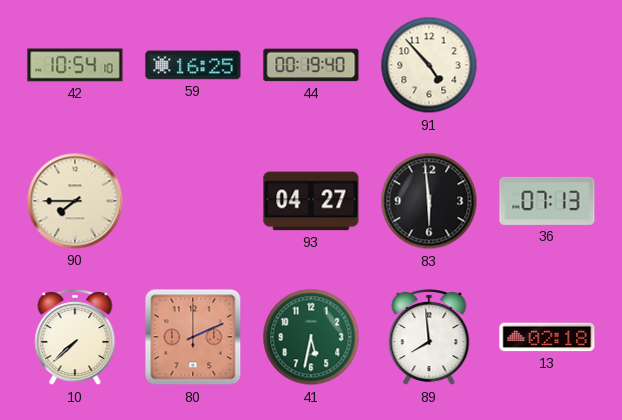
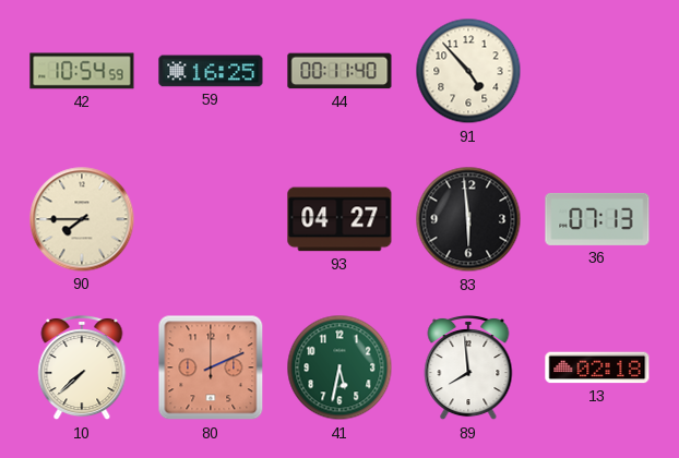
42: 10:54:10 -> 10:54:59
44: 00:19 -> 00:11
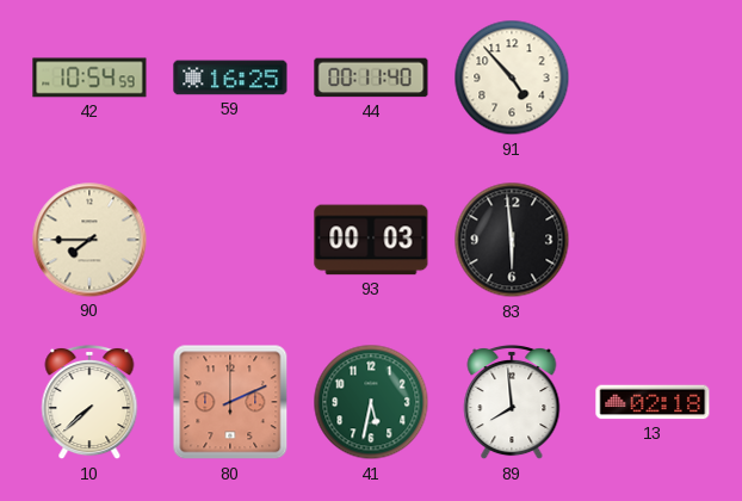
93: 04:27 -> 00:03
36: 07:13 -> none
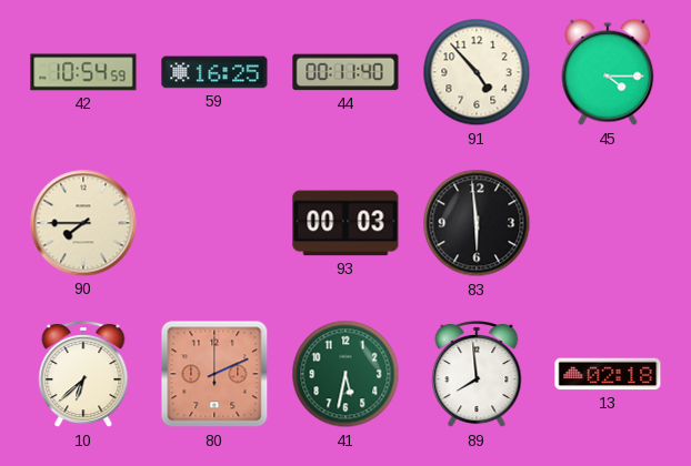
45: none -> 4:15
10: 7:38 -> 6:38
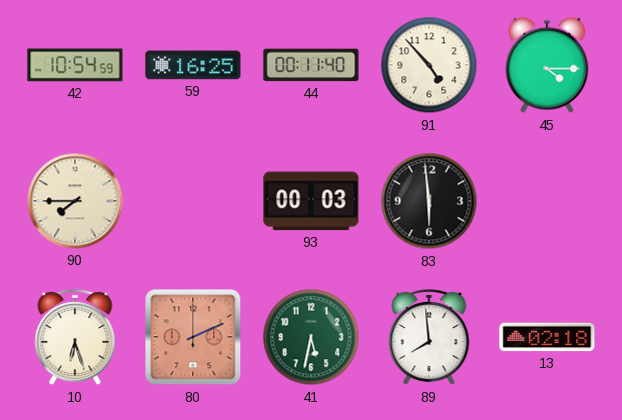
10: 6:38 -> 6:27
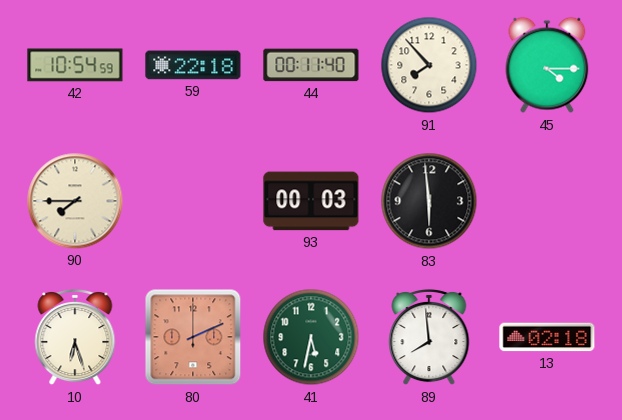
59: 16:25 -> 22:18
91: 4:53 -> 7:53
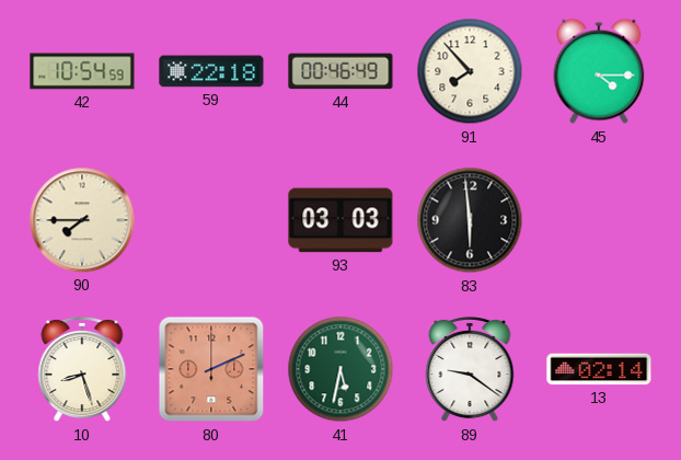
44: 00:11 -> 00:46
93: 00:03 -> 03:03
10: 6:27 -> 8:27
89: 7:59 -> 9:21
13: 02:18 -> 02:14
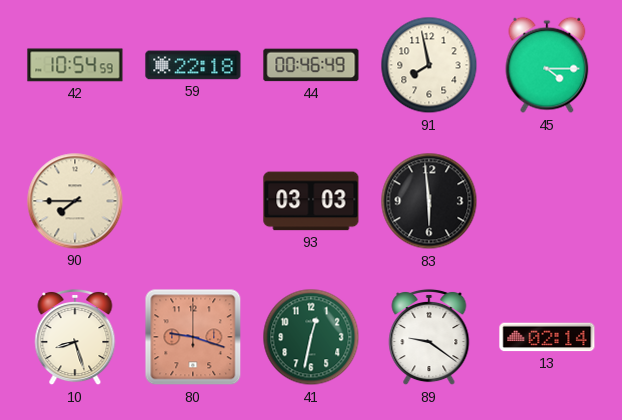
91: 7:53 -> 7:58
80: 2:11 -> 9:18
41: 5:32 -> 12:32
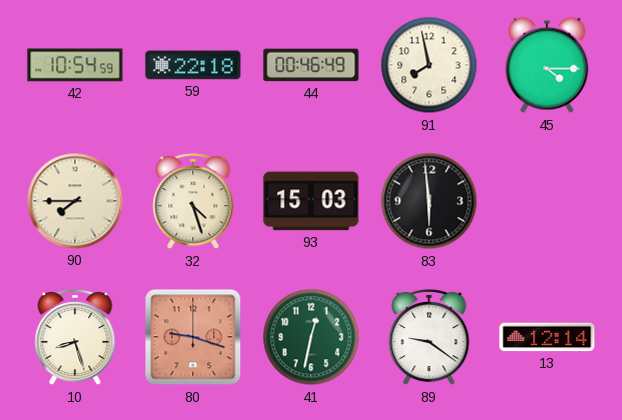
32: none -> 4:27
93: 03:03 -> 15:03
13: 02:14 -> 12:14
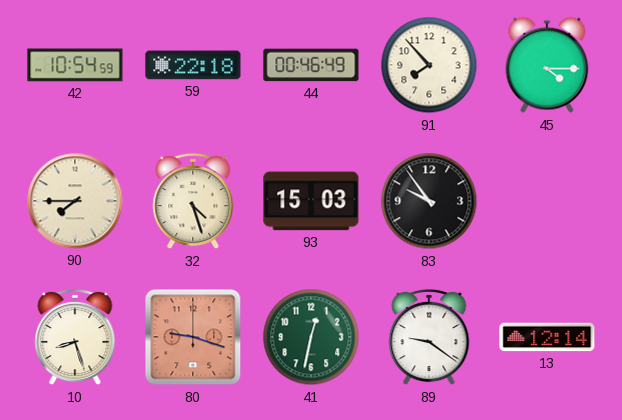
91: 7:58 -> 7:53
83: 5:59 -> 9:54
